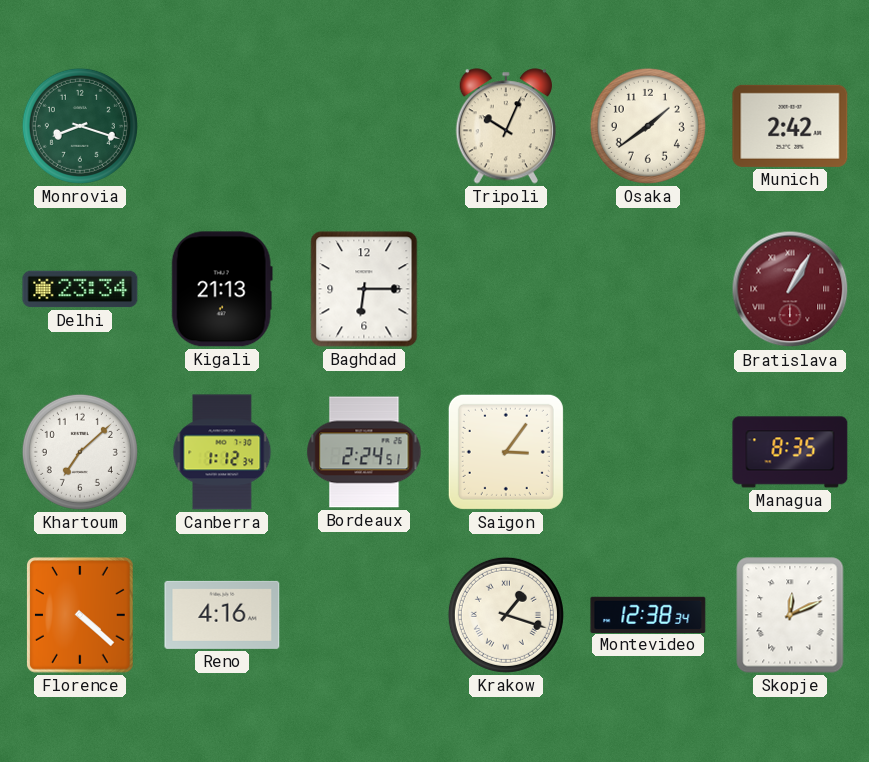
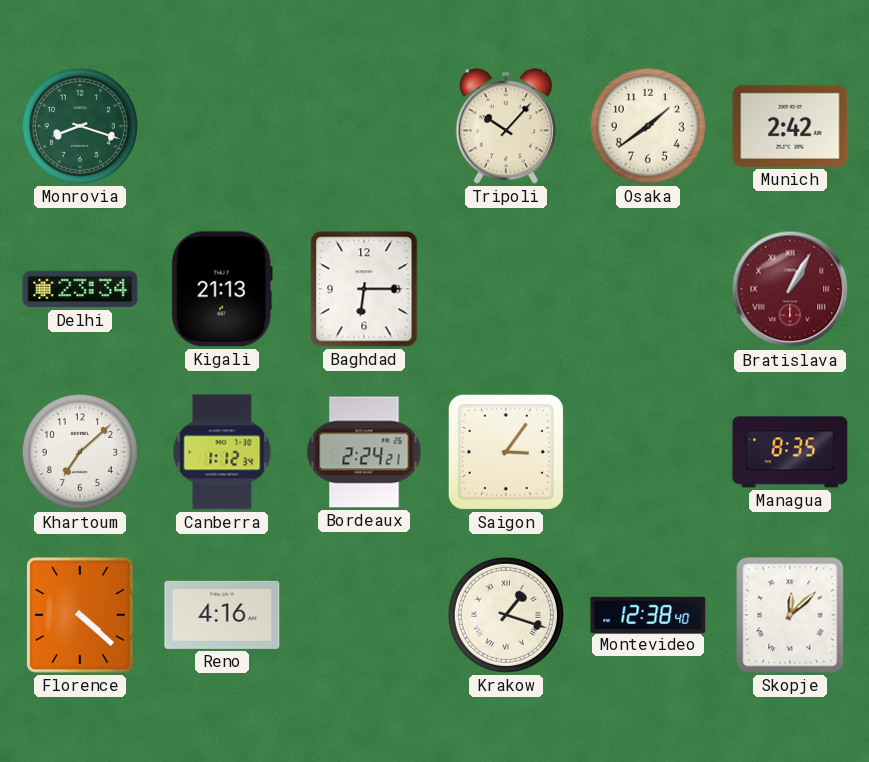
Tripoli: 10:04 -> 10:07
Bordeaux: 2:24:51 -> 2:24:21
Montevideo: 12:38:34 -> 12:38:40
Skopje: 12:11 -> 12:08
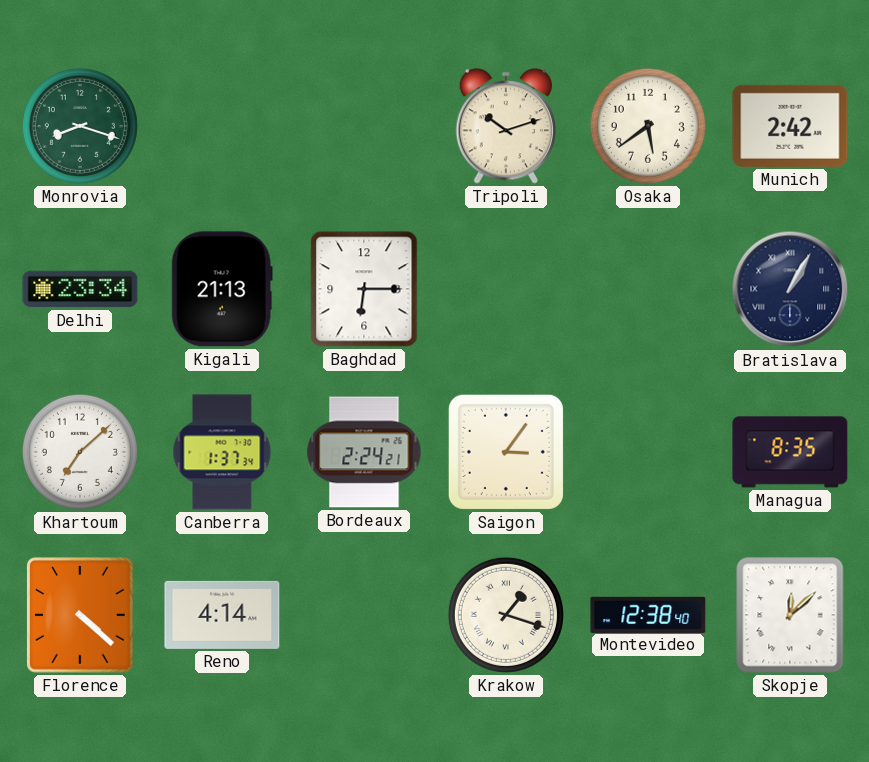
Tripoli: 10:07 -> 10:12
Osaka: 1:39 -> 5:39
Bratislava dial: burgundy -> navy
Canberra: 1:12 -> 1:37
Reno: 4:16 -> 4:14
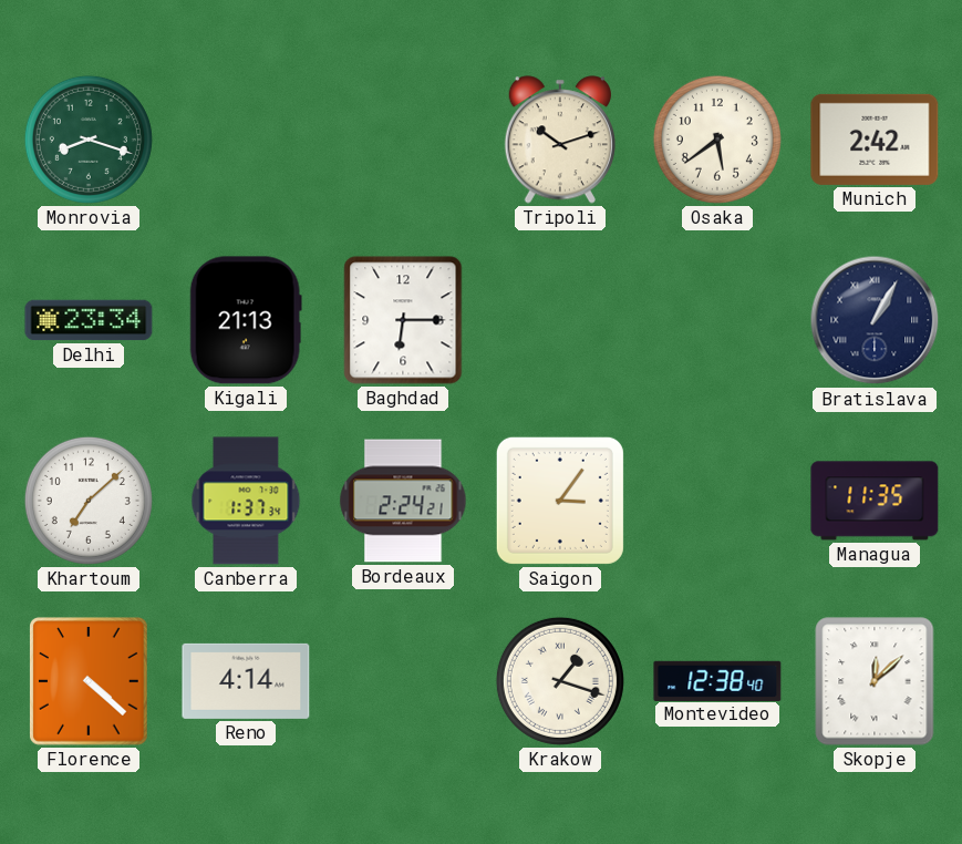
Managua: 8:35 -> 11:35
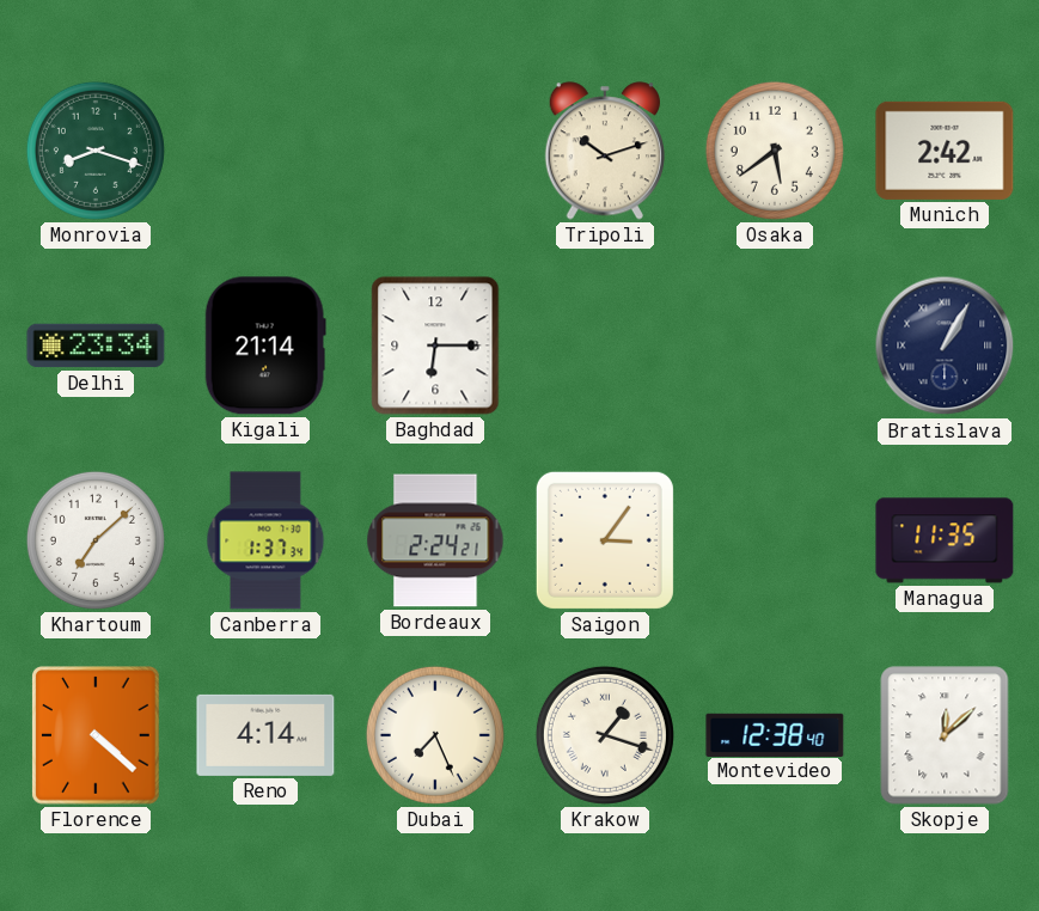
Kigali: 21:13 -> 21:14
Dubai: none -> 7:26
